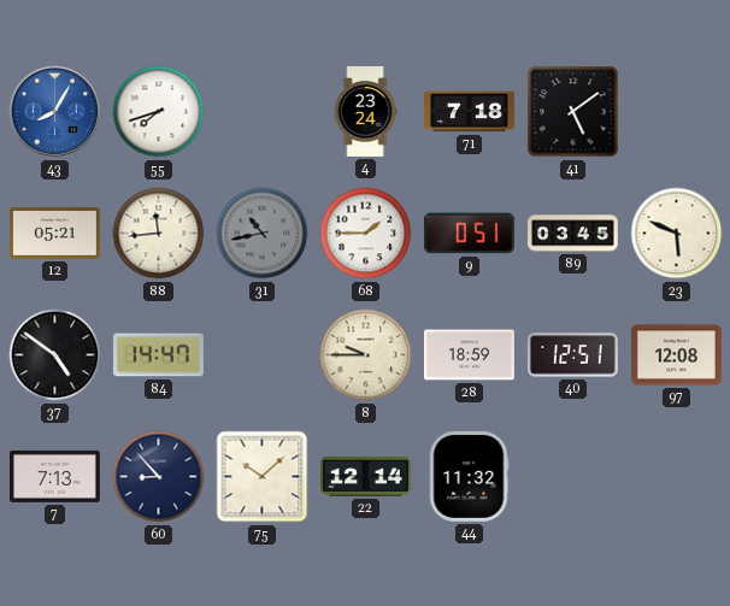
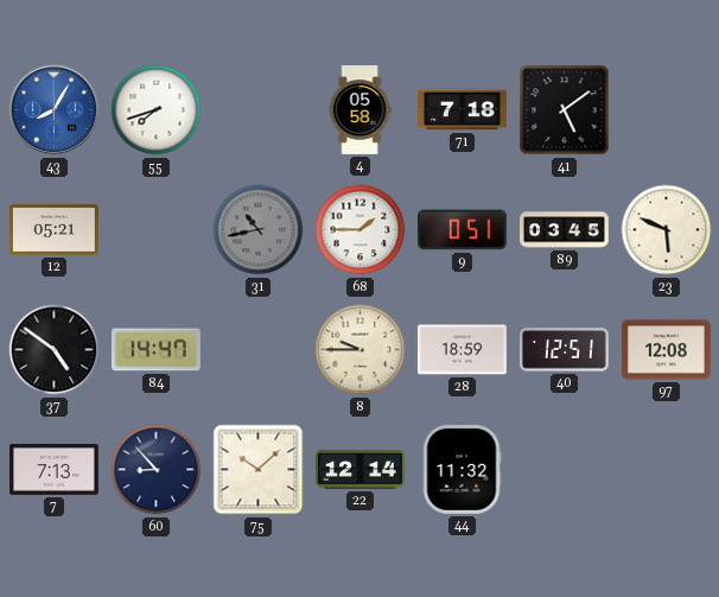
4: 23:24 -> 05:58
88: 11:44 -> none
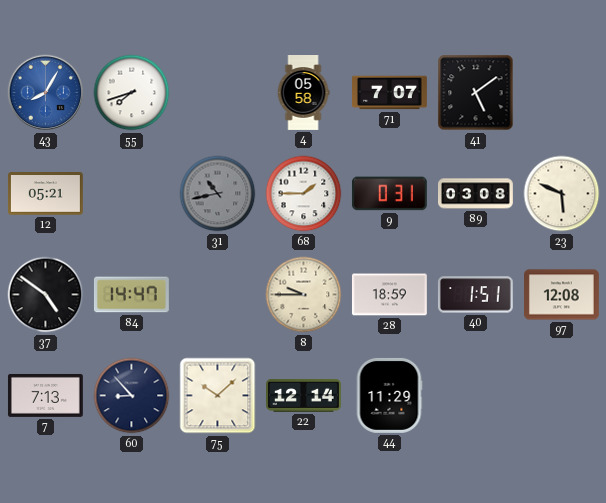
71: 7:18 -> 7:07
9: 0:51 -> 0:31
89: 03:45 -> 03:08
40: 12:51 -> 1:51
44: 11:32 -> 11:29
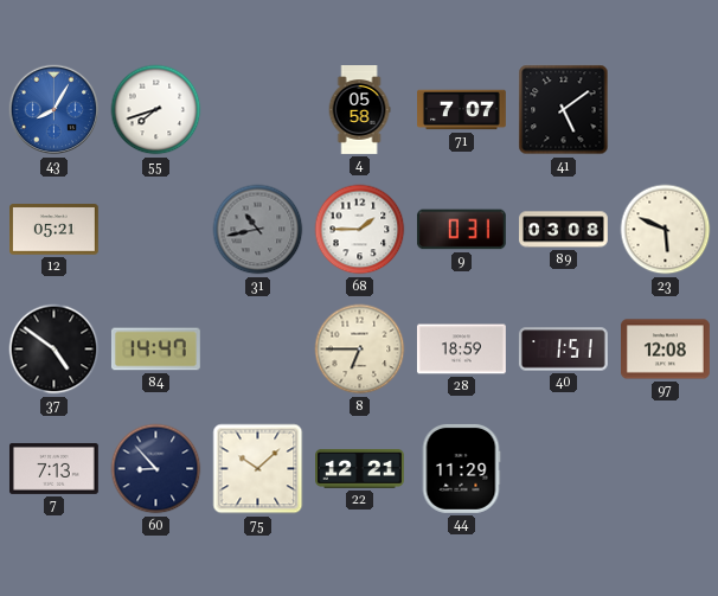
8: 9:45 -> 6:45
22: 12:14 -> 12:21
